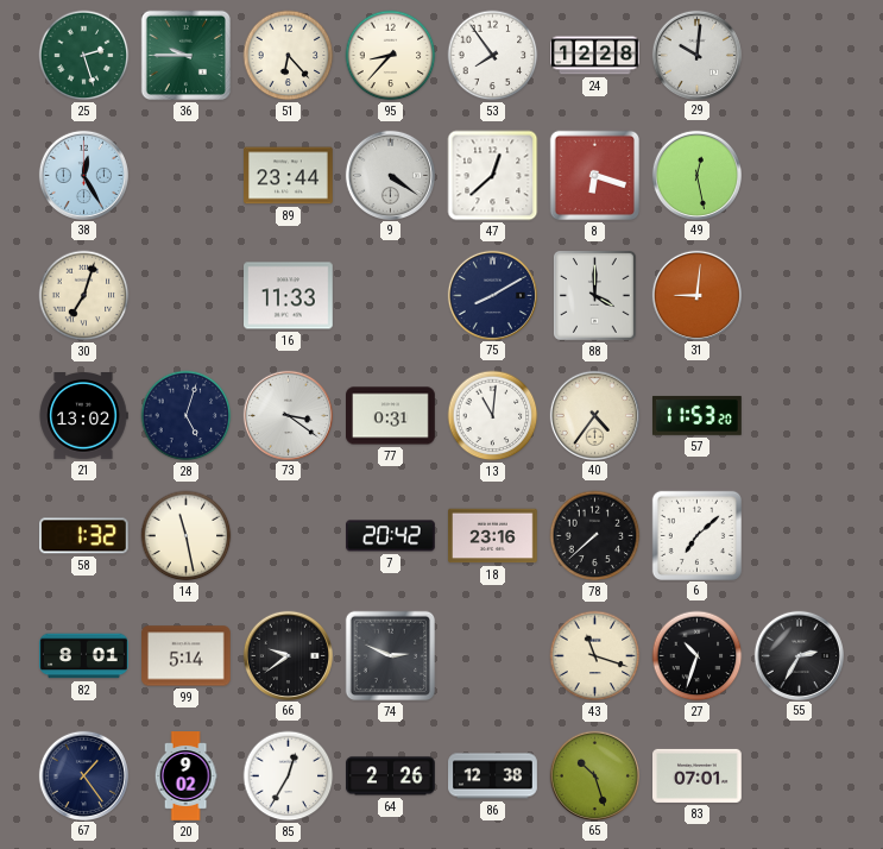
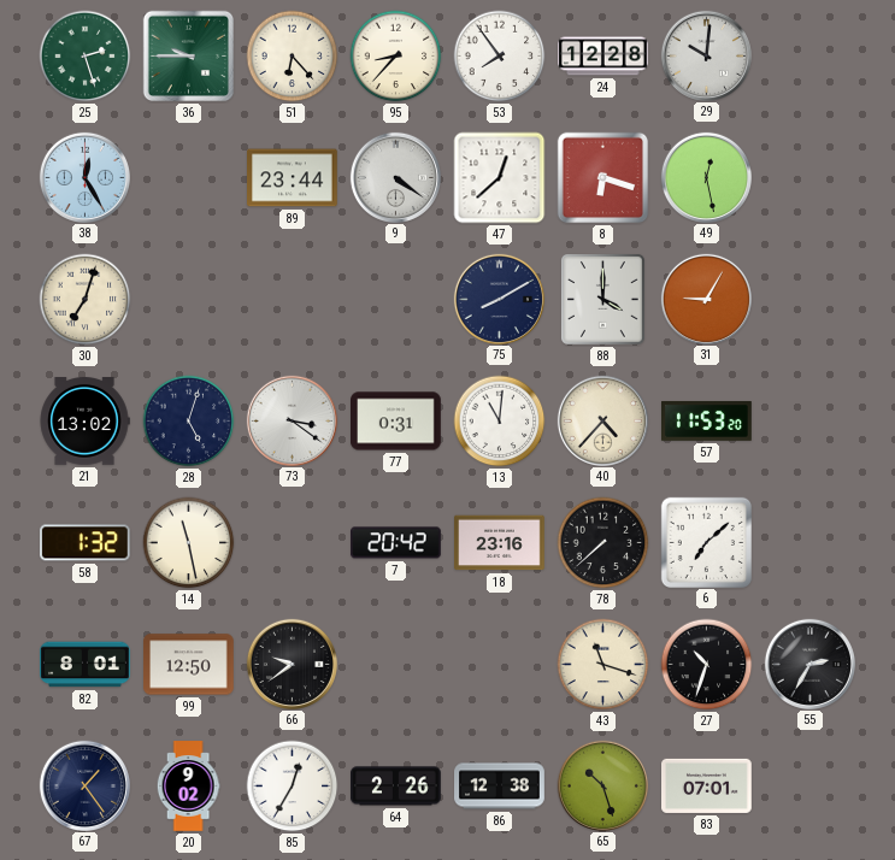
16: 11:33 -> none
31: 9:01 -> 9:05
40: 4:36 -> 4:37
99: 5:14 -> 12:50
74: 2:49 -> none
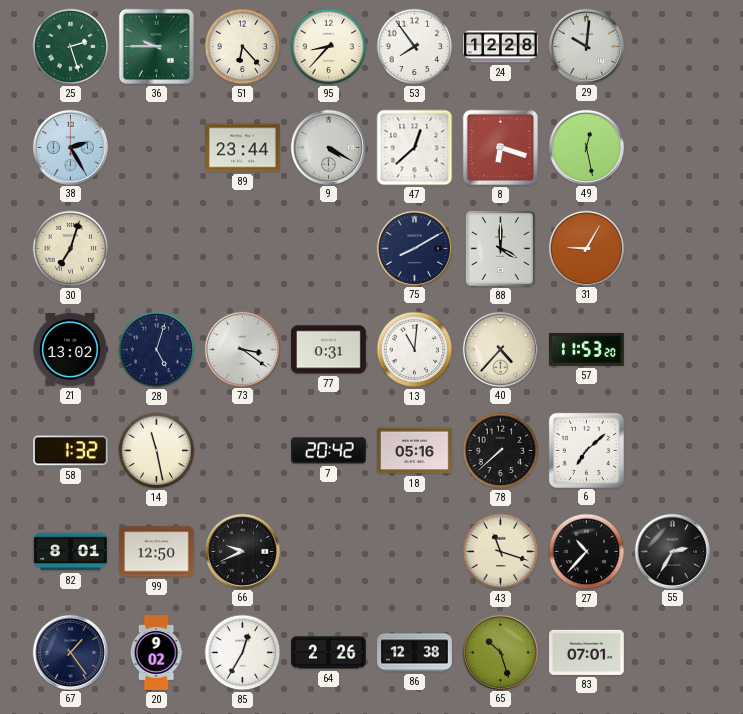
38: 12:25 -> 2:25
9: 4:21 -> 4:20
18: 23:16 -> 05:16
66: 9:39 -> 9:41
27: 10:33 -> 10:37
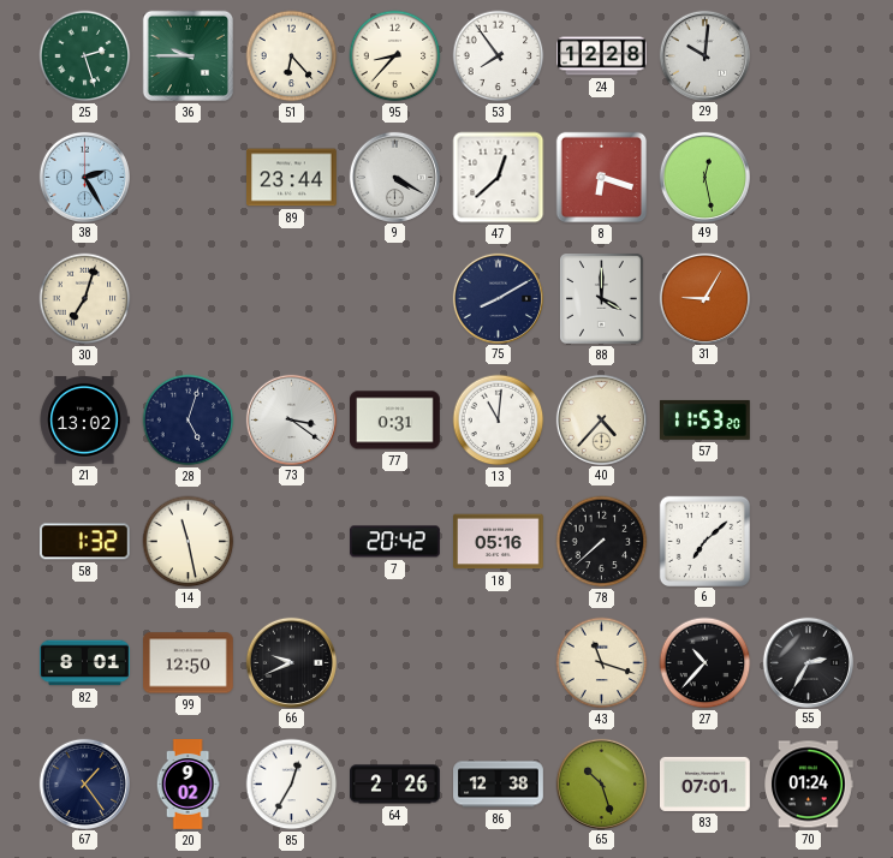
70: none -> 01:24
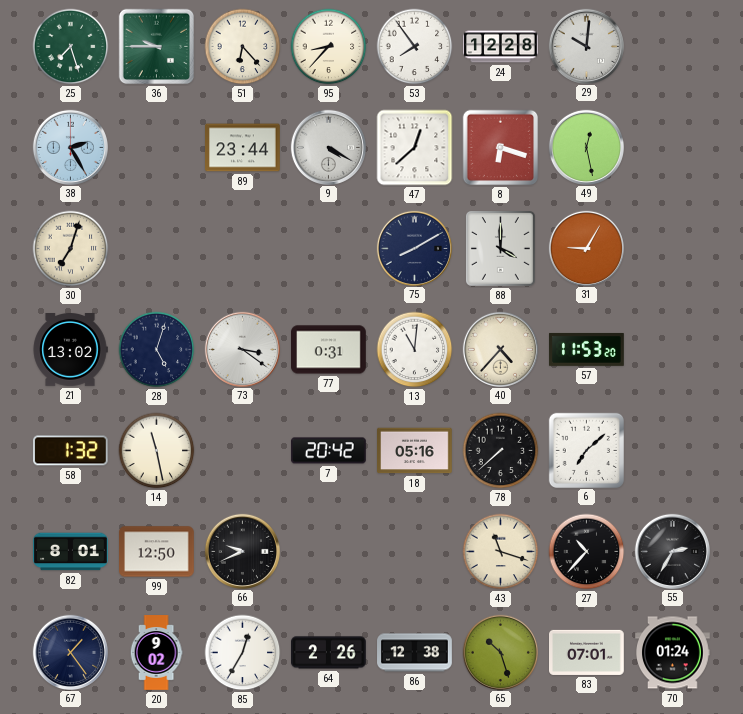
25: 2:27 -> 7:27
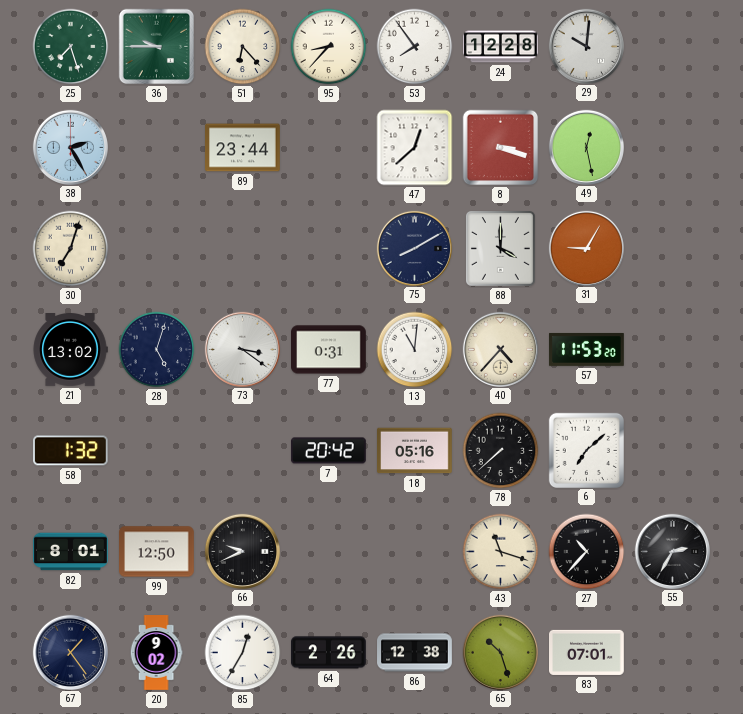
9: 4:20 -> none
8: 6:18 -> 3:18
14: 11:28 -> none
70: 01:24 -> none
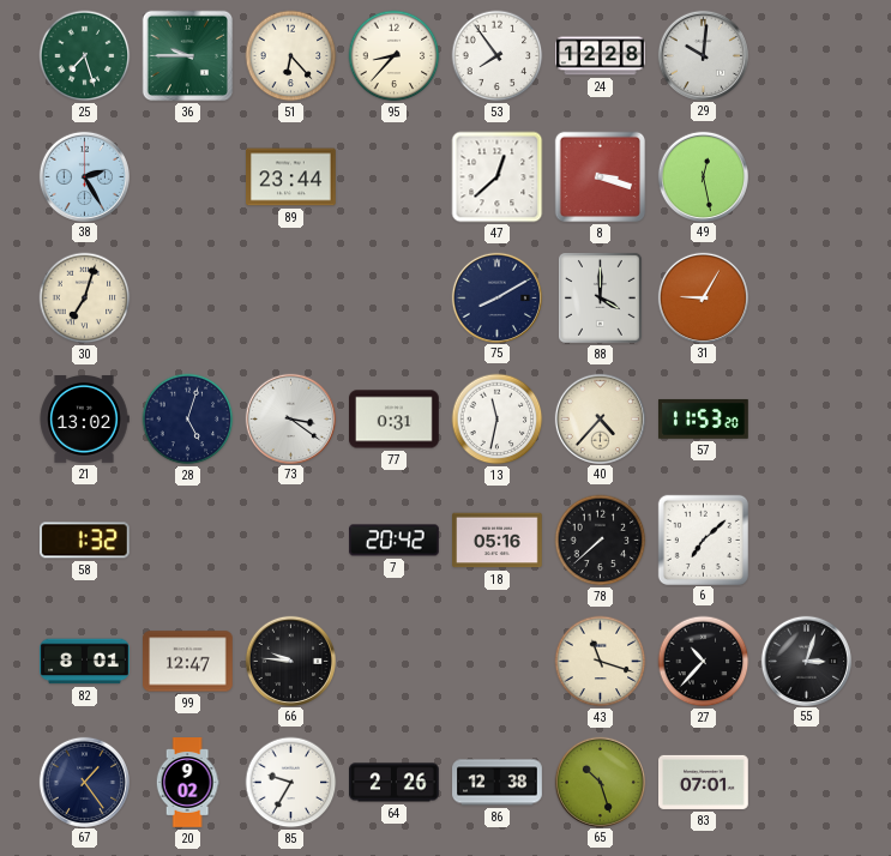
13: 11:01 -> 11:32
99: 12:50 -> 12:47
66: 9:41 -> 9:46
55: 2:35 -> 3:03
85: 12:35 -> 9:35
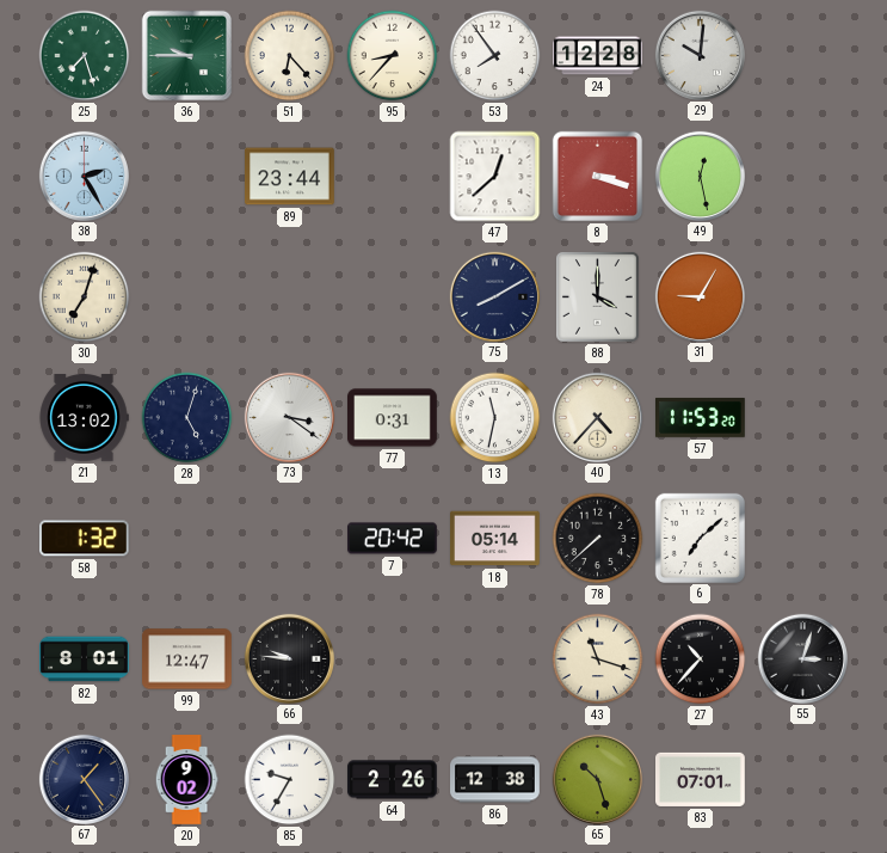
18: 05:16 -> 05:14
